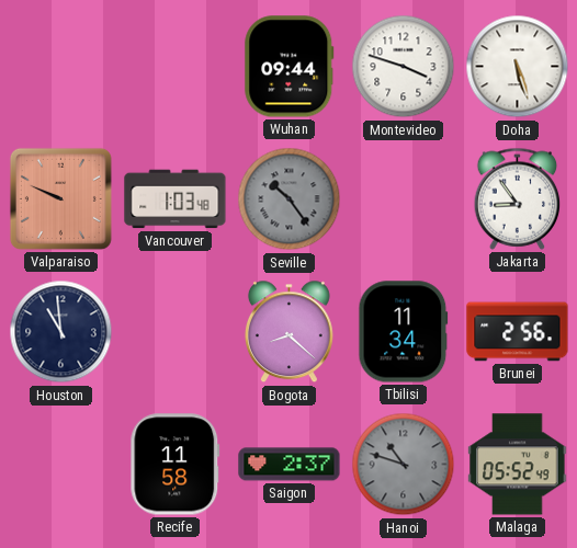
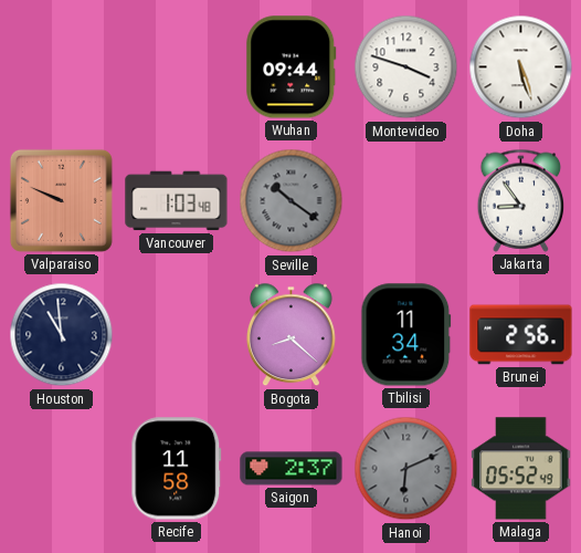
Seville: 10:24 -> 10:21
Hanoi: 10:48 -> 6:11
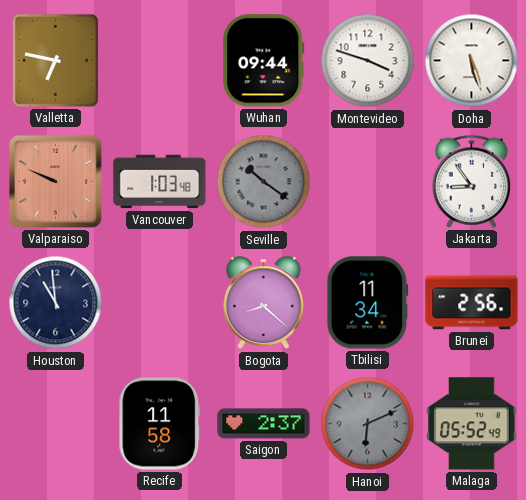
Valletta: none -> 6:47
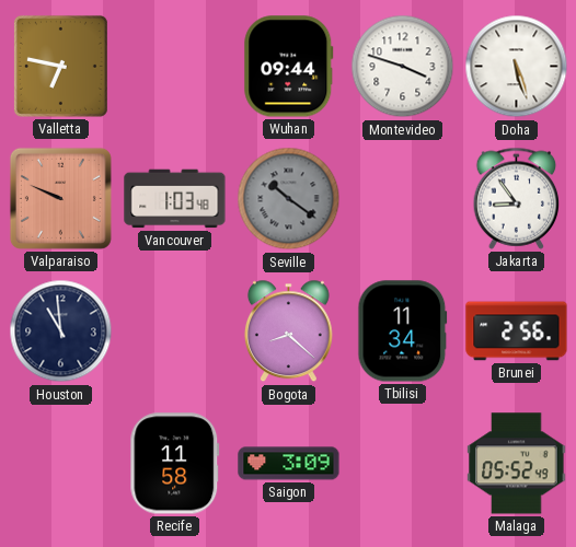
Saigon: 2:37 -> 3:09
Hanoi: 6:11 -> none
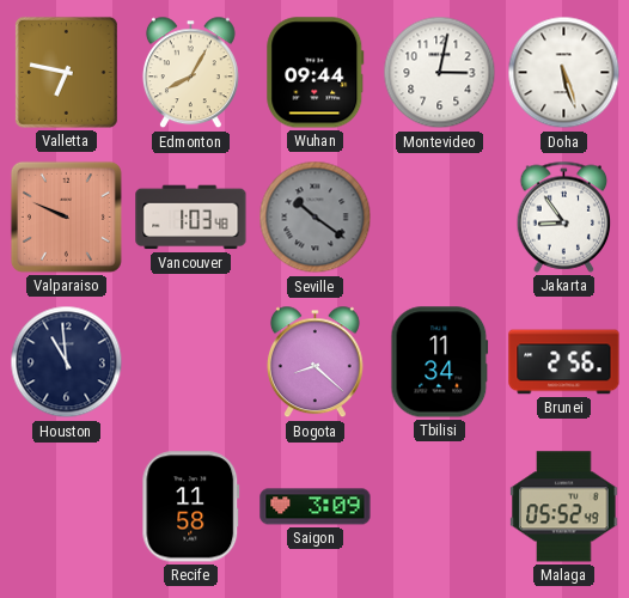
Edmonton: none -> 8:05
Montevideo: 3:48 -> 3:02
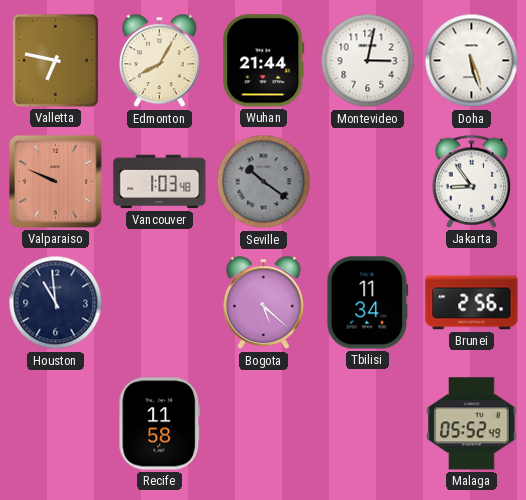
Wuhan: 09:44 -> 21:44
Bogota: 8:22 -> 5:22
Saigon: 3:09 -> none
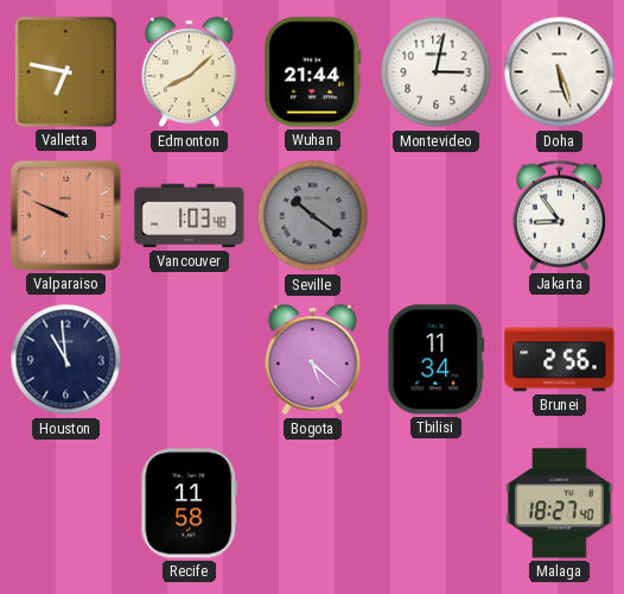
Edmonton: 8:05 -> 8:08
Malaga: 05:52 -> 18:27
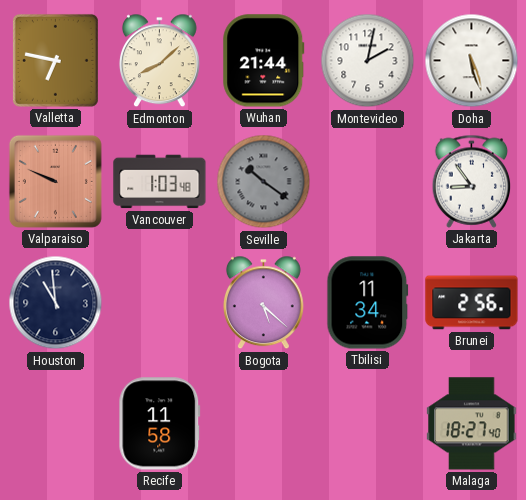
Montevideo: 3:02 -> 2:02
